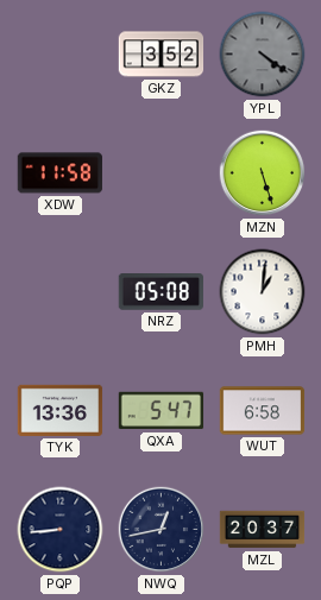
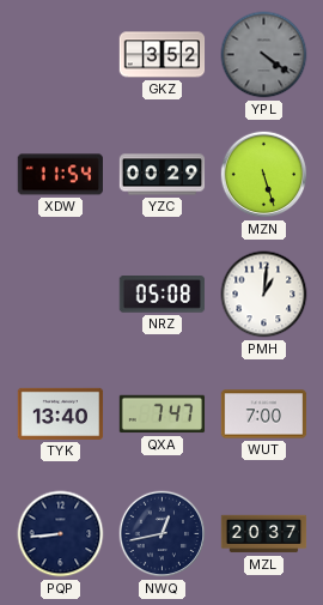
XDW: 11:58 -> 11:54
YZC: none -> 00:29
TYK: 13:36 -> 13:40
QXA: 5:47 -> 7:47
WUT: 6:58 -> 7:00
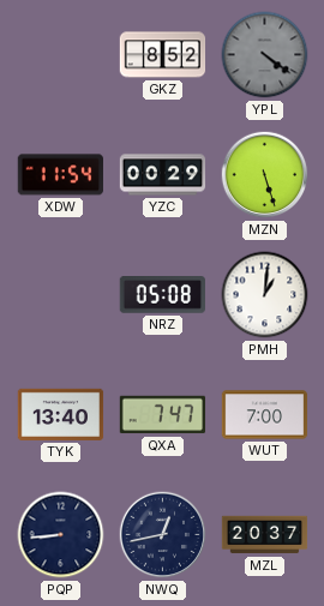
GKZ: 3:52 -> 8:52
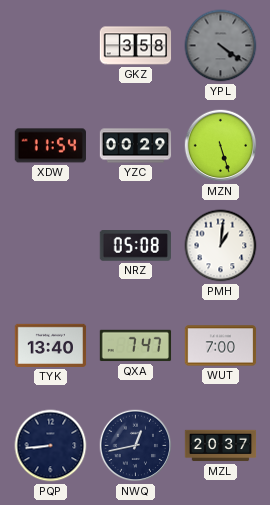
GKZ: 8:52 -> 3:58
